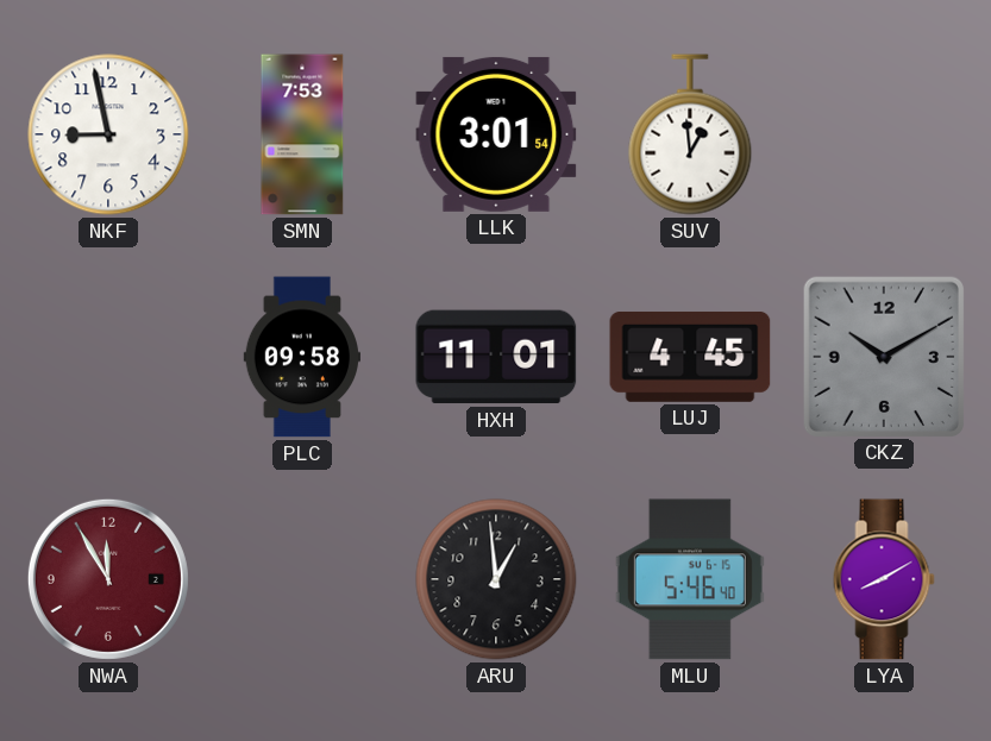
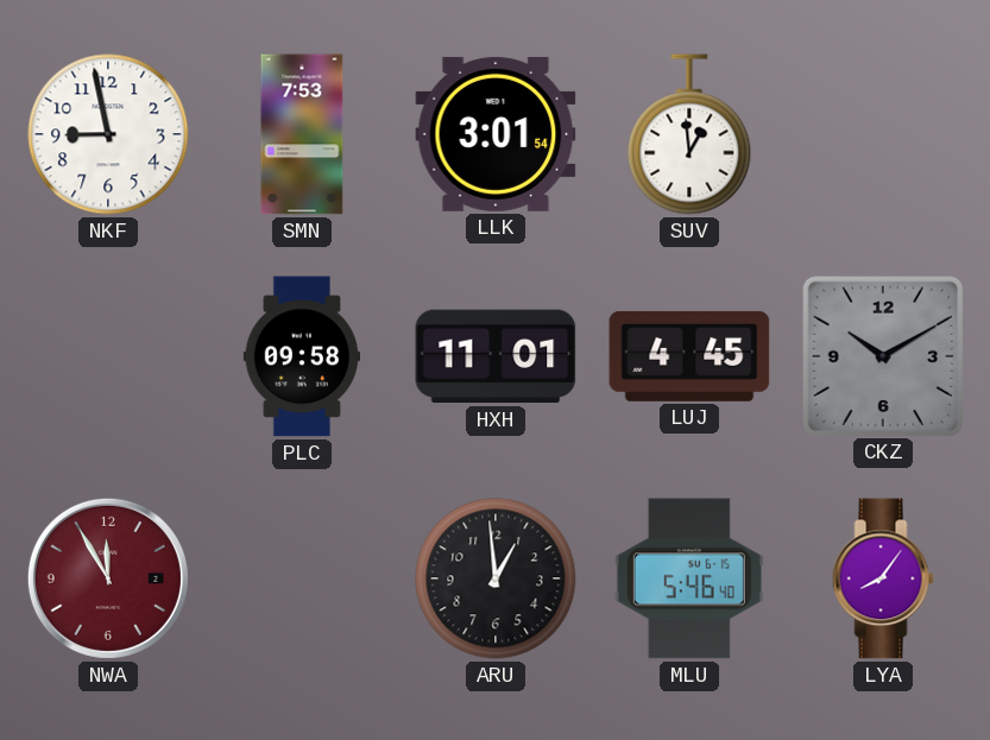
LYA: 8:10 -> 8:06
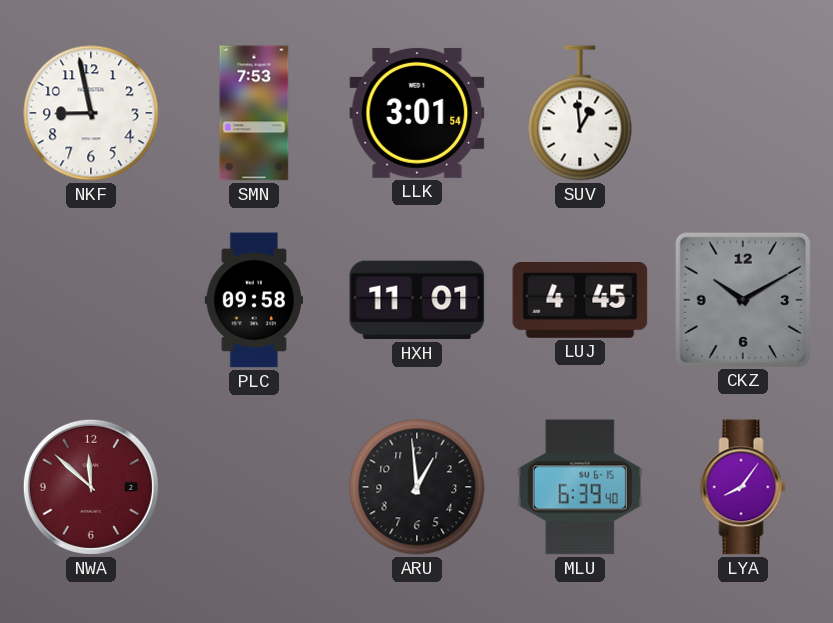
NWA: 11:55 -> 11:52
MLU: 5:46 -> 6:39
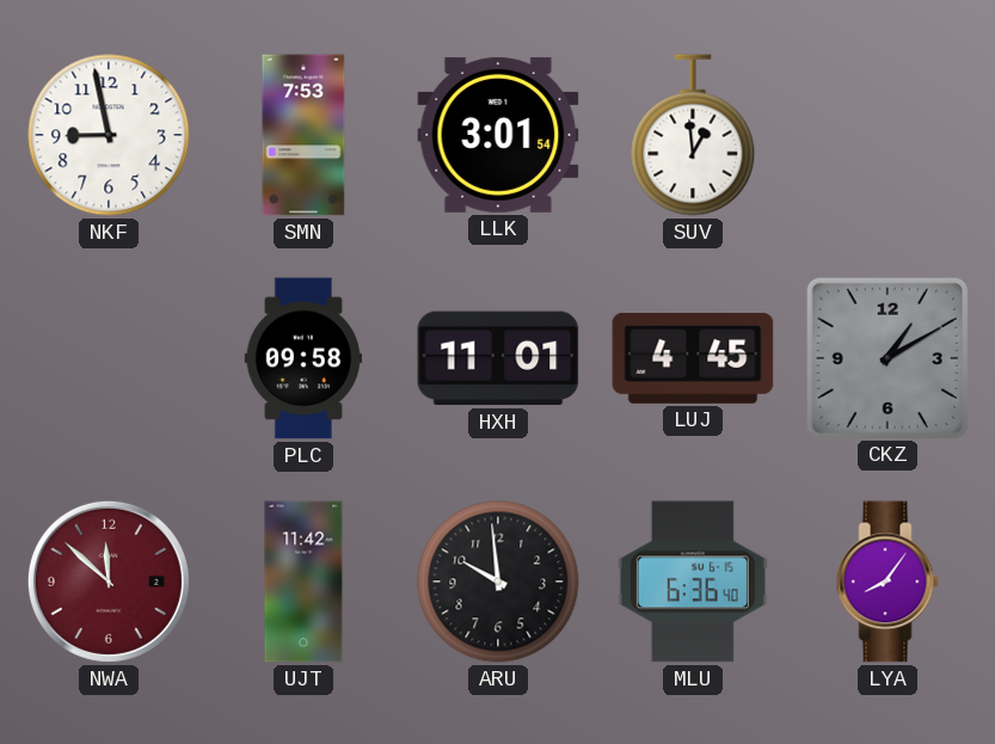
CKZ: 10:10 -> 1:10
UJT: none -> 11:42
ARU: 12:59 -> 9:59
MLU: 6:39 -> 6:36
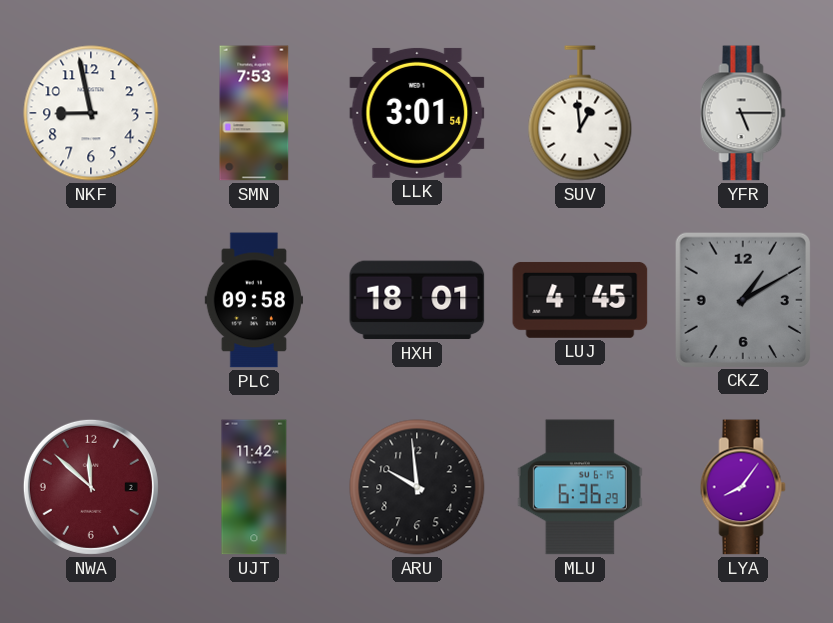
YFR: none -> 5:15
HXH: 11:01 -> 18:01
MLU: 6:36:40 -> 6:36:29
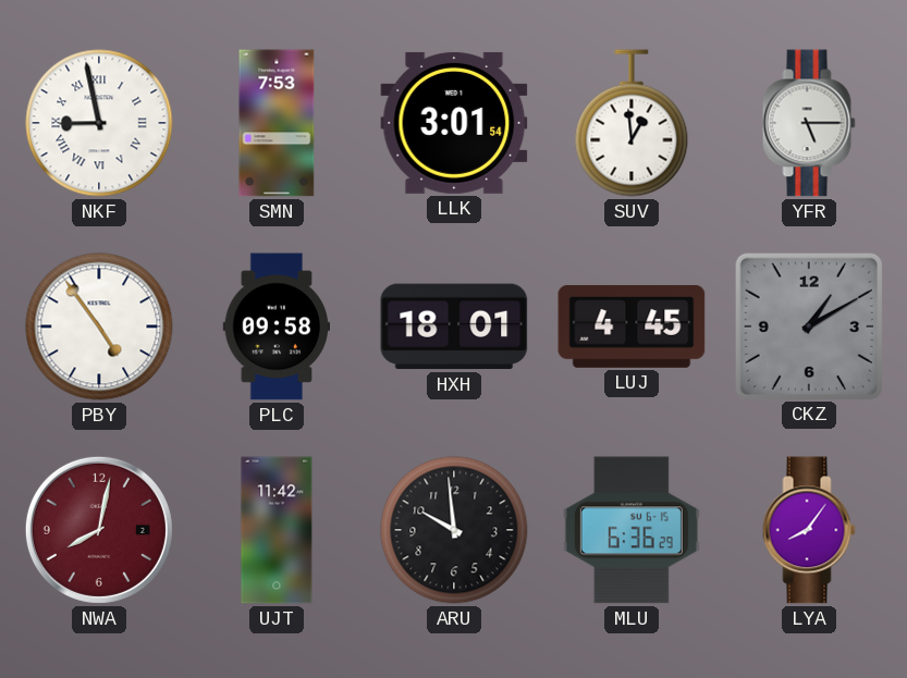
NKF numerals: Arabic -> Roman
PBY: none -> 4:54
NWA: 11:52 -> 8:02
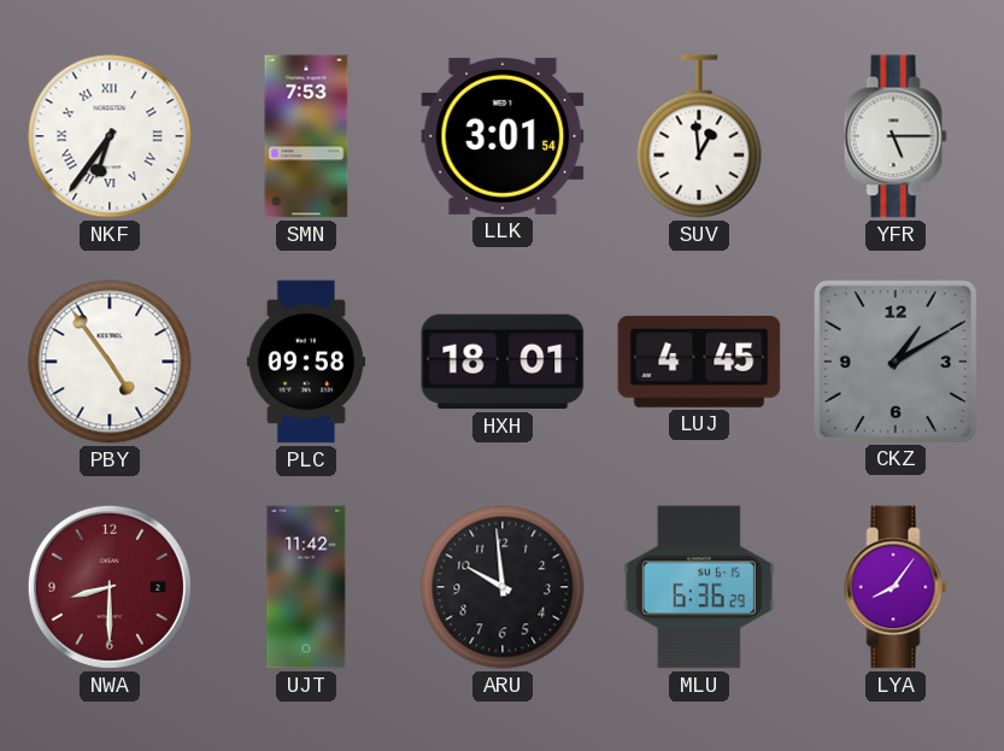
NKF: 8:58 -> 6:36
NWA: 8:02 -> 8:30
